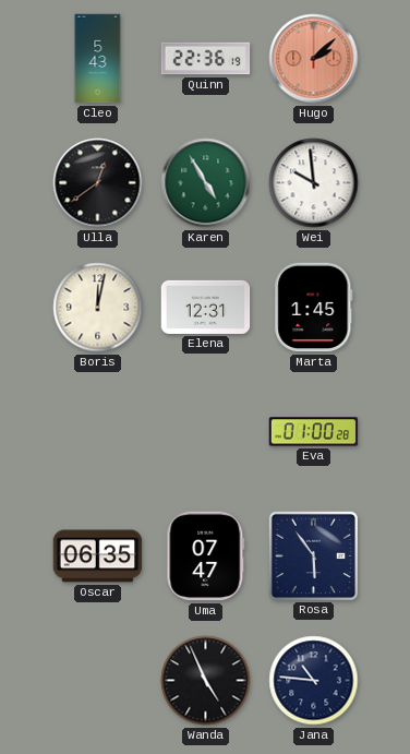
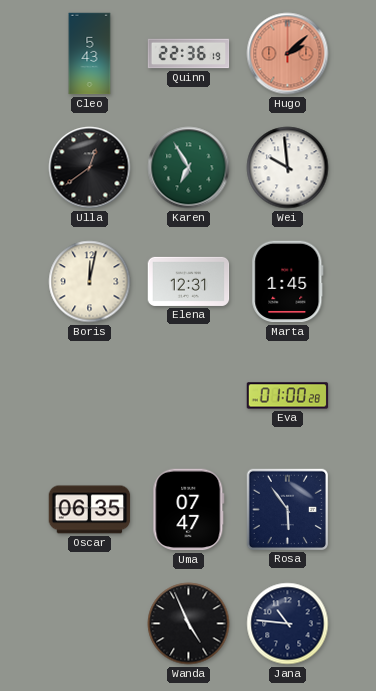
Karen: 4:55 -> 6:55
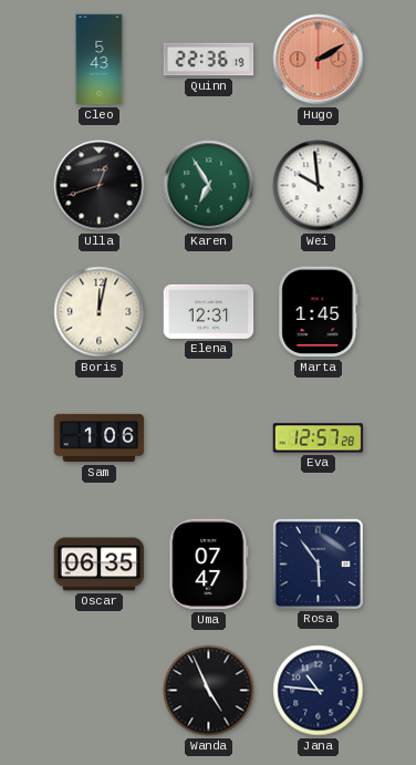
Hugo: 2:08 -> 2:10
Ulla: 12:39 -> 12:42
Sam: none -> 1:06
Eva: 01:00 -> 12:57
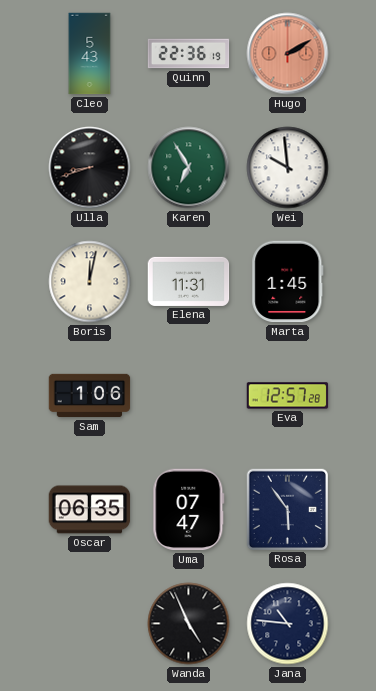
Ulla: 12:42 -> 8:42
Elena: 12:31 -> 11:31
